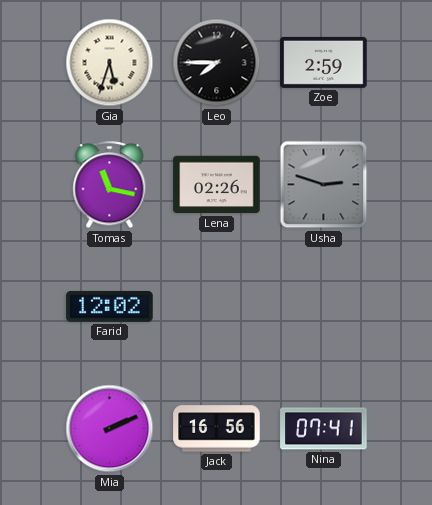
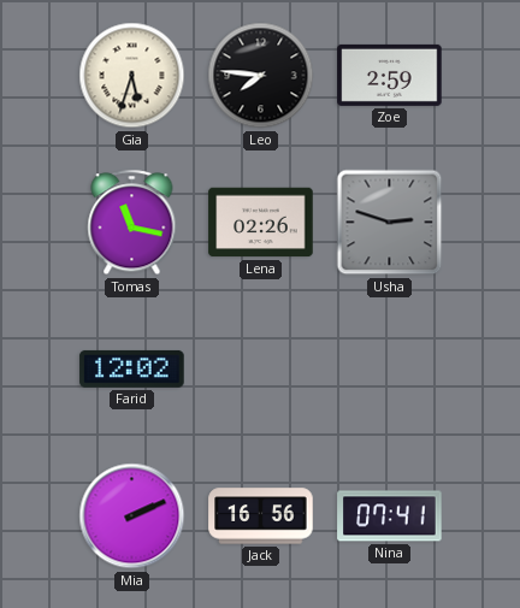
Leo: 7:45 -> 7:46
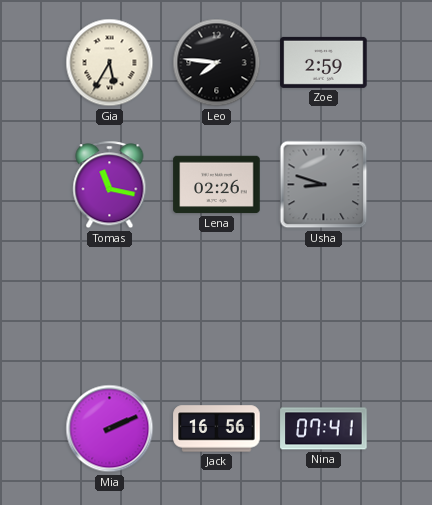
Gia: 5:33 -> 5:35
Usha: 2:48 -> 8:48
Farid: 12:02 -> none
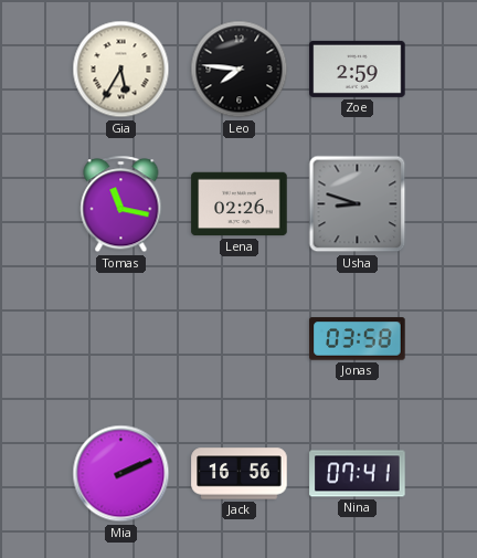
Jonas: none -> 03:58
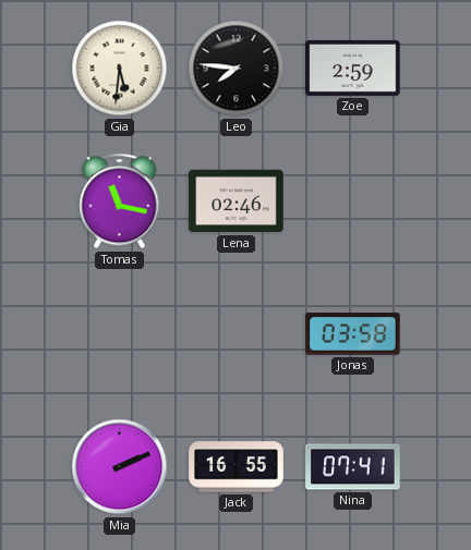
Gia: 5:35 -> 5:31
Lena: 02:26 -> 02:46
Usha: 8:48 -> none
Jack: 16:56 -> 16:55
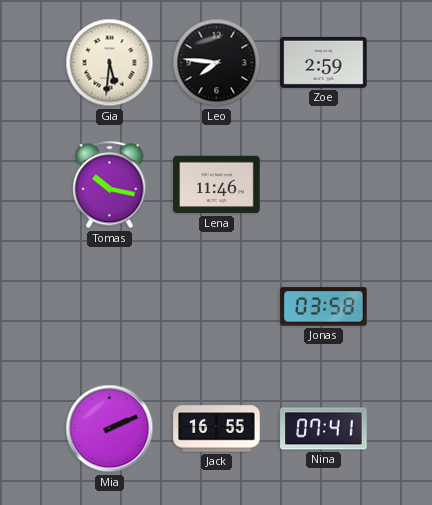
Tomas: 11:17 -> 10:17
Lena: 02:46 -> 11:46
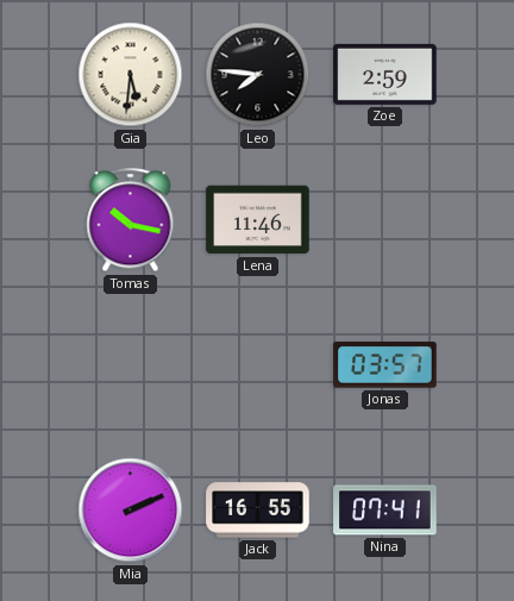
Jonas: 03:58 -> 03:57
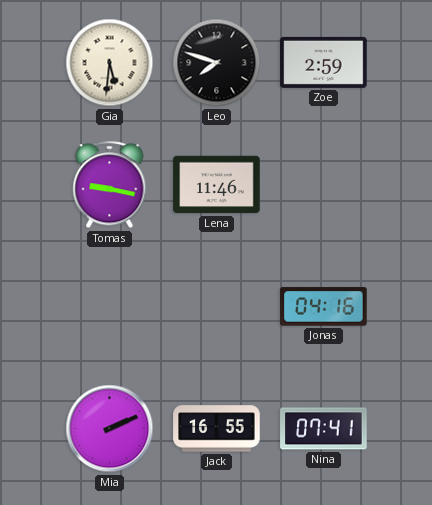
Leo: 7:46 -> 7:48
Tomas: 10:17 -> 9:17
Jonas: 03:57 -> 04:16
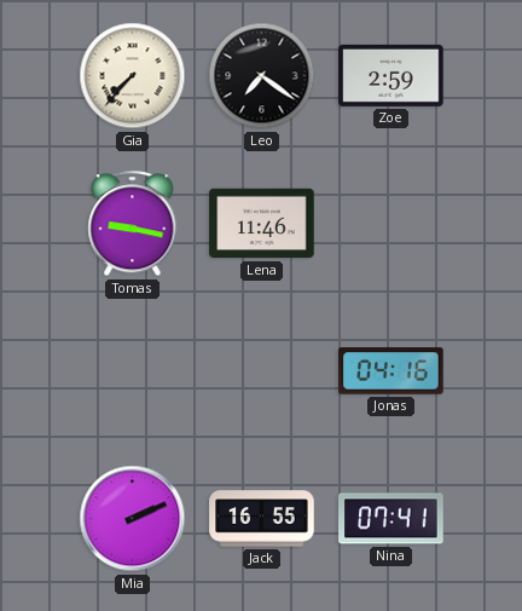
Gia: 5:31 -> 7:37
Leo: 7:48 -> 7:21
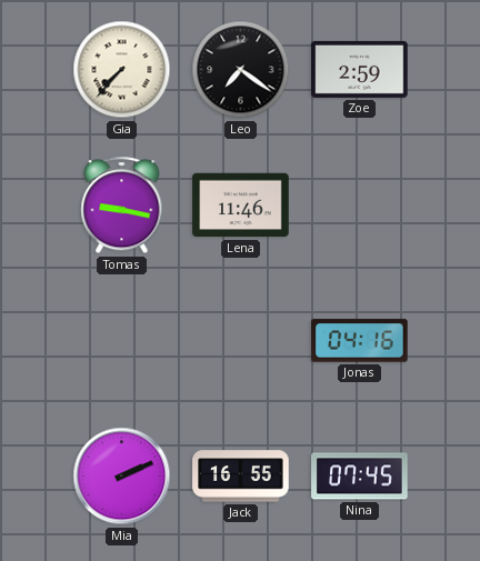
Nina: 07:41 -> 07:45
